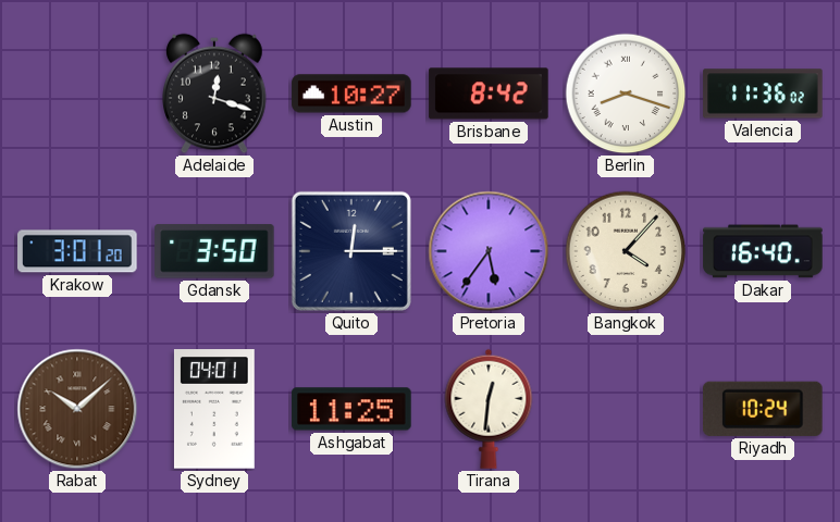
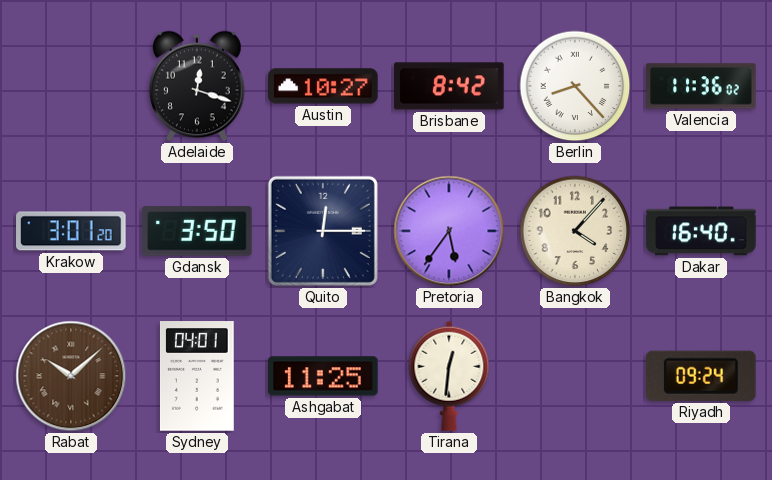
Berlin: 8:18 -> 8:23
Riyadh: 10:24 -> 09:24
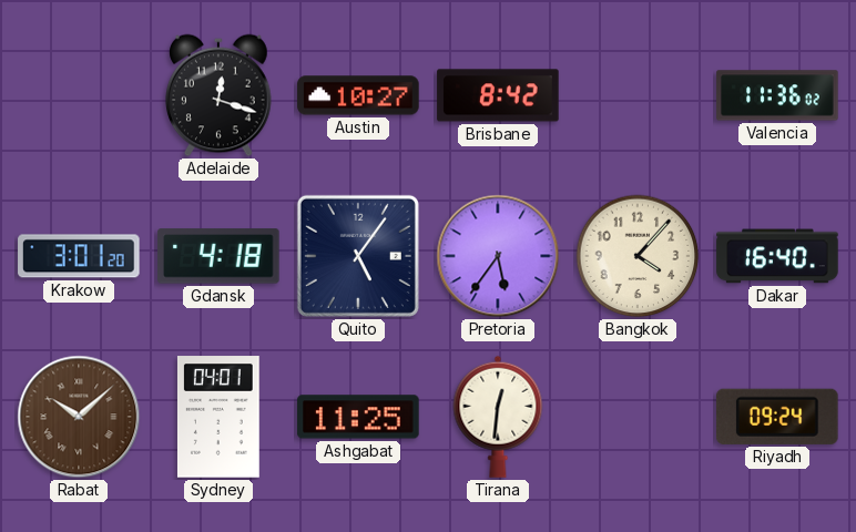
Berlin: 8:23 -> none
Gdansk: 3:50 -> 4:18
Quito: 12:15 -> 5:06
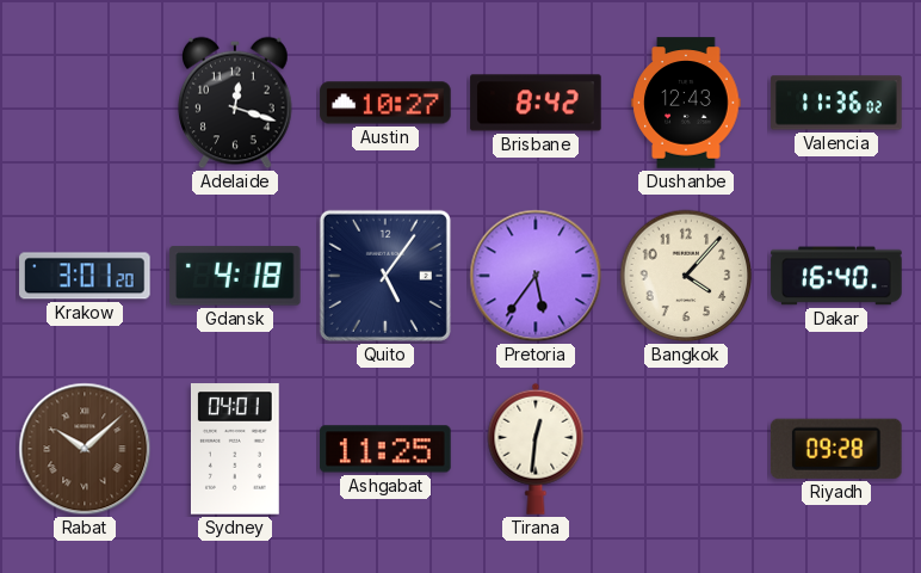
Dushanbe: none -> 12:43
Riyadh: 09:24 -> 09:28
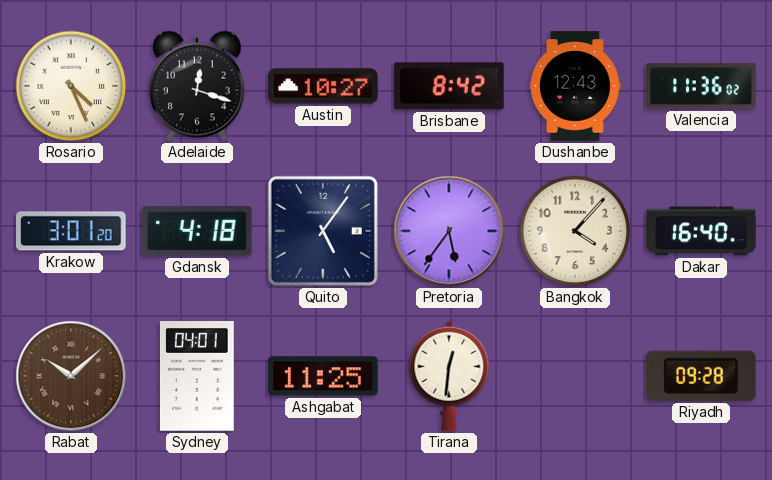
Rosario: none -> 4:26
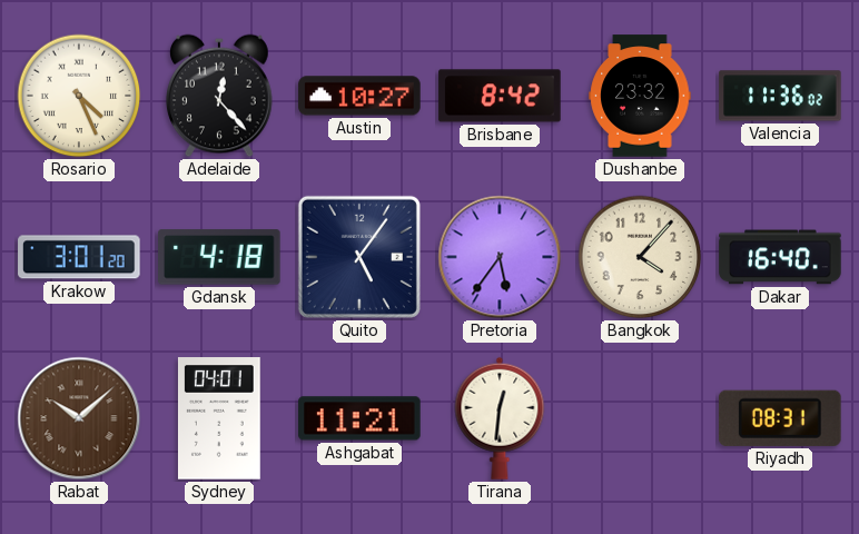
Adelaide: 12:18 -> 12:23
Dushanbe: 12:43 -> 23:32
Ashgabat: 11:25 -> 11:21
Riyadh: 09:28 -> 08:31
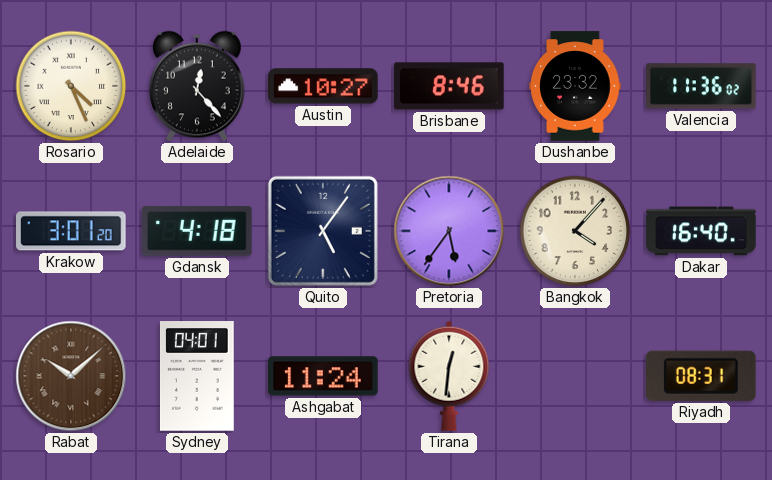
Brisbane: 8:42 -> 8:46
Ashgabat: 11:21 -> 11:24
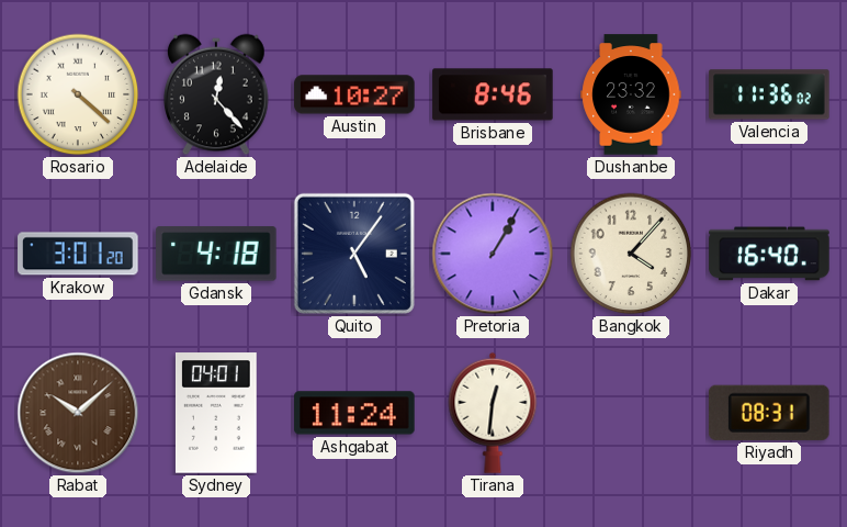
Rosario: 4:26 -> 4:22
Pretoria: 5:36 -> 1:05
